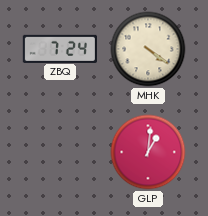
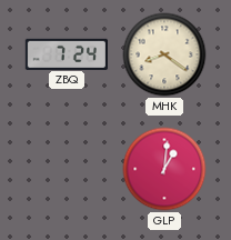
MHK: 4:21 -> 8:21
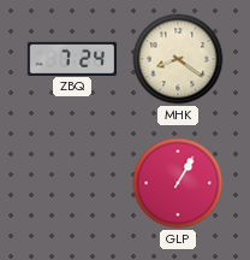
GLP: 1:01 -> 1:05
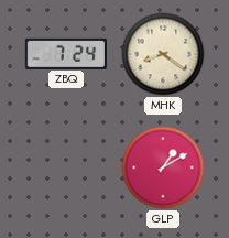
GLP: 1:05 -> 1:10
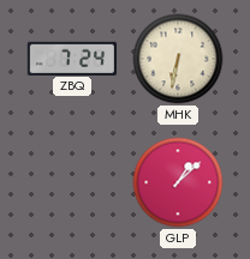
MHK: 8:21 -> 6:32
GLP: 1:10 -> 1:08
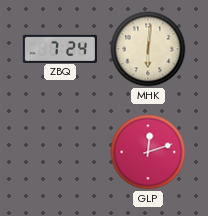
MHK: 6:32 -> 6:01
GLP: 1:08 -> 12:12
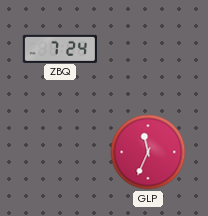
MHK: 6:01 -> none
GLP: 12:12 -> 11:34
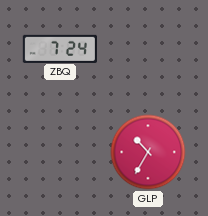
GLP: 11:34 -> 10:35
